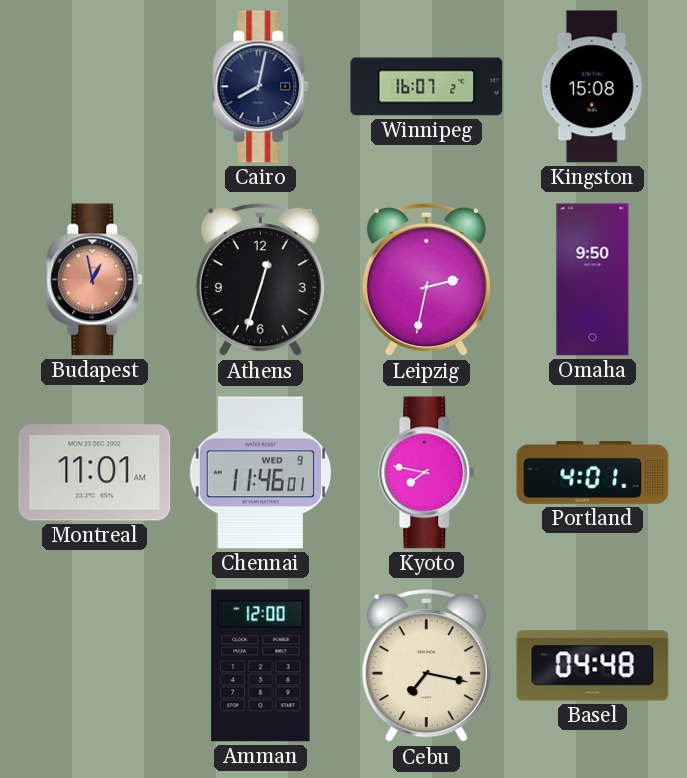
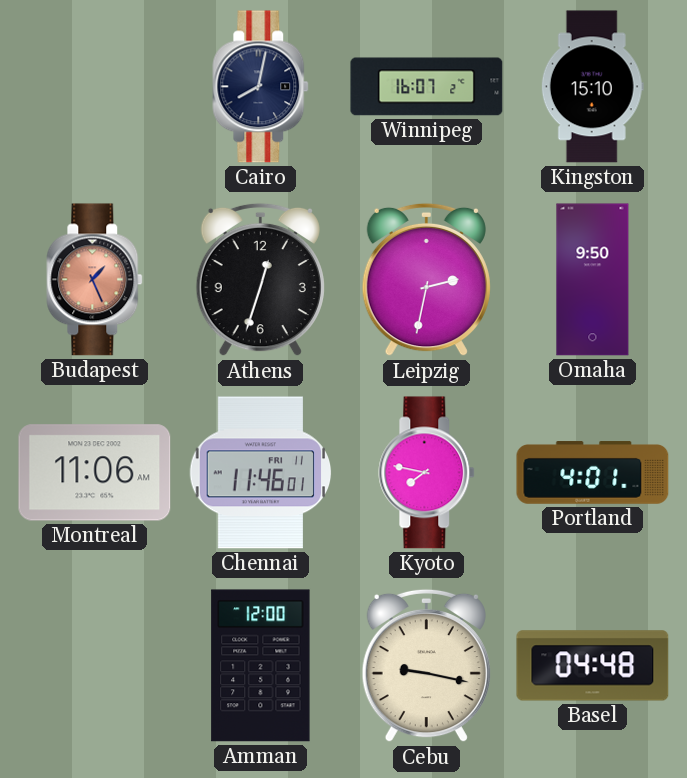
Kingston: 15:08 -> 15:10
Budapest: 12:58 -> 1:26
Montreal: 11:01 -> 11:06
Chennai date: WED 9 -> FRI 11
Cebu: 7:17 -> 9:17
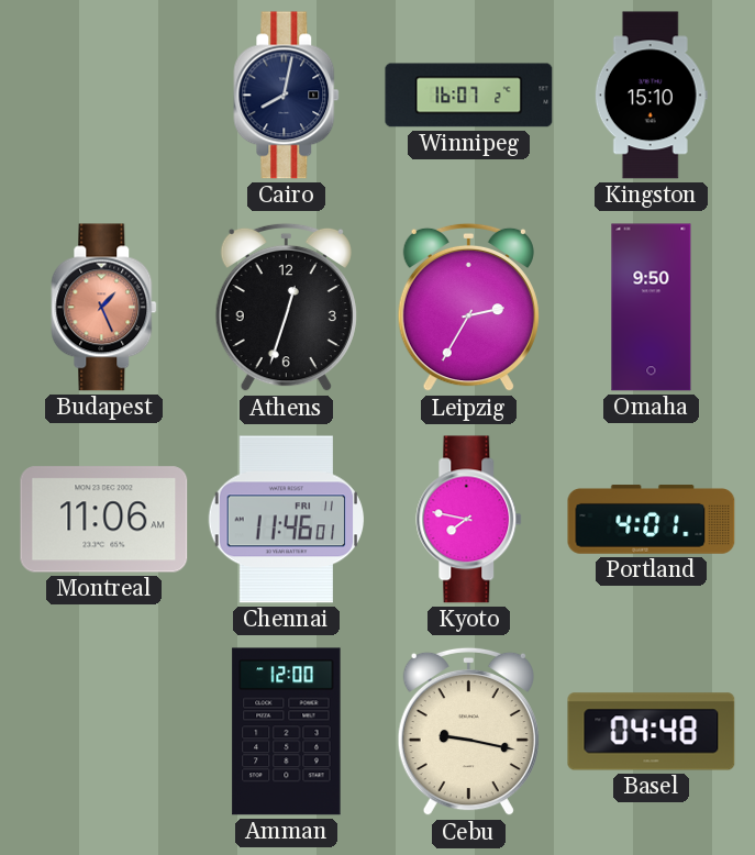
Leipzig: 2:32 -> 2:35
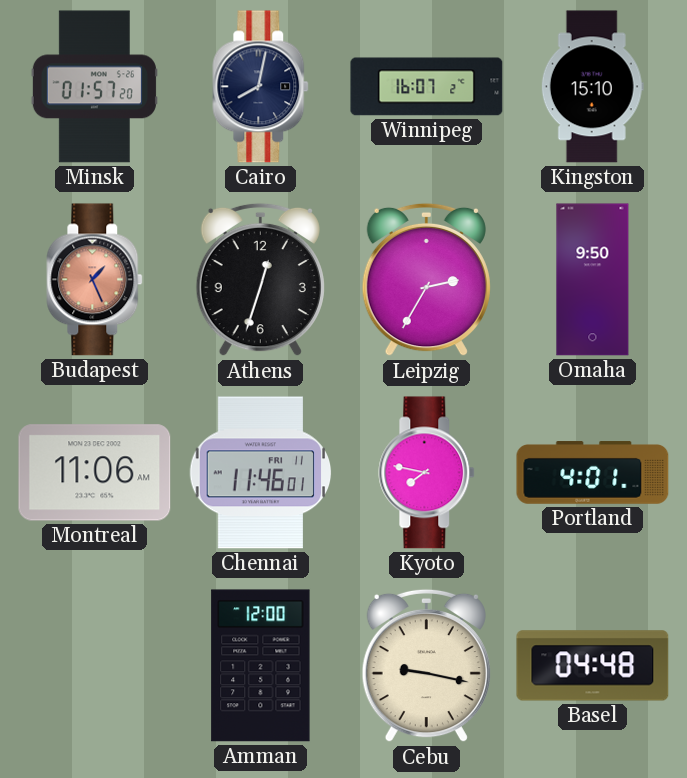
Minsk: none -> 01:57
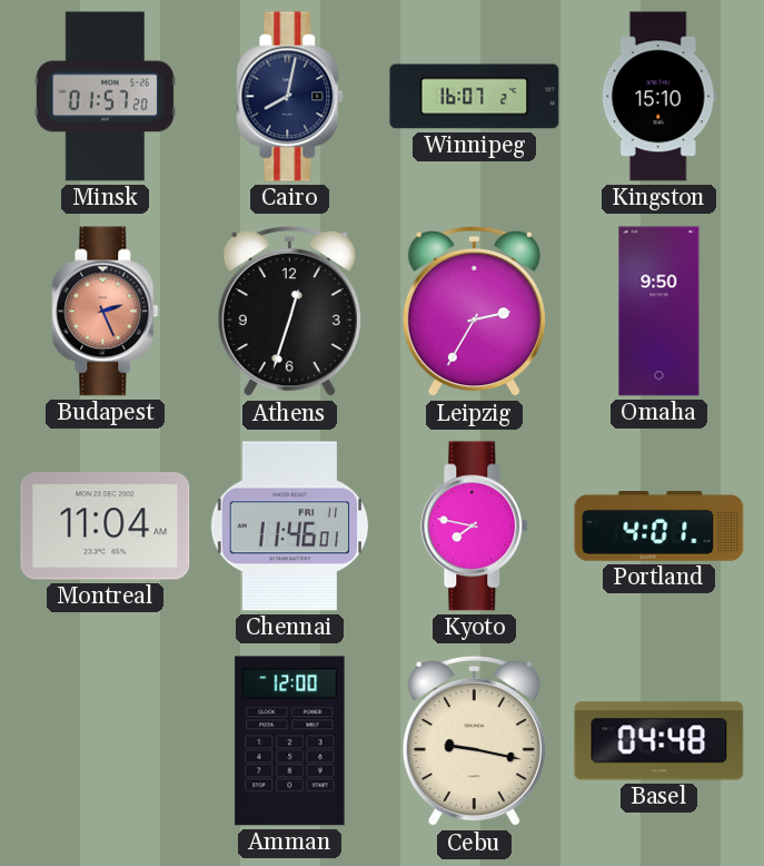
Budapest: 1:26 -> 2:26
Montreal: 11:06 -> 11:04
